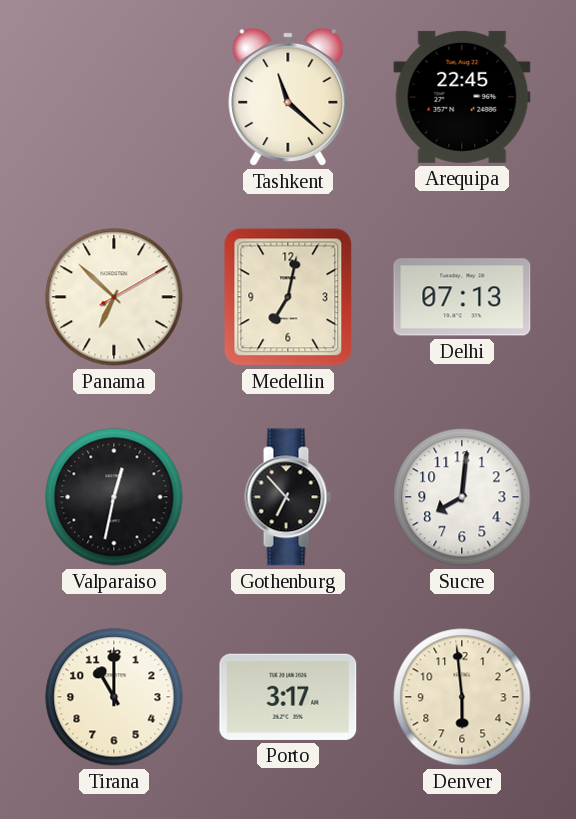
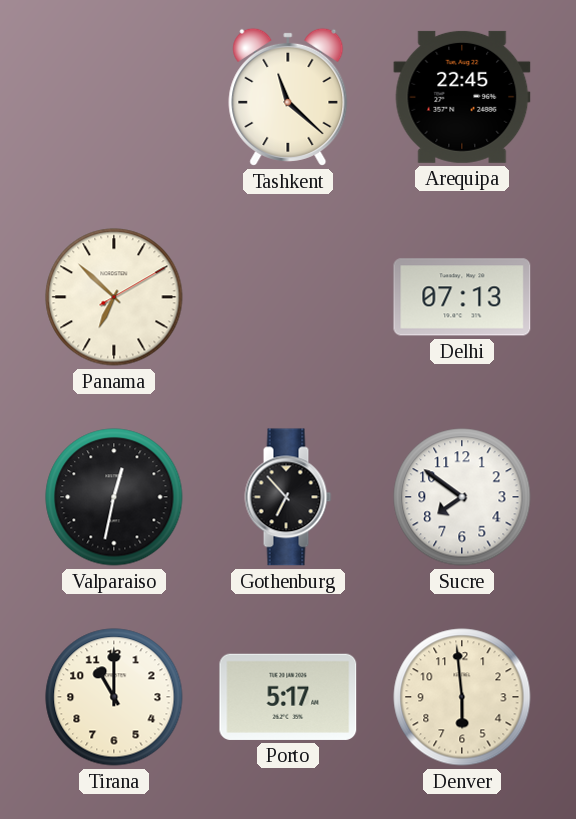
Medellin: 7:02 -> none
Sucre: 8:01 -> 7:51
Porto: 3:17 -> 5:17
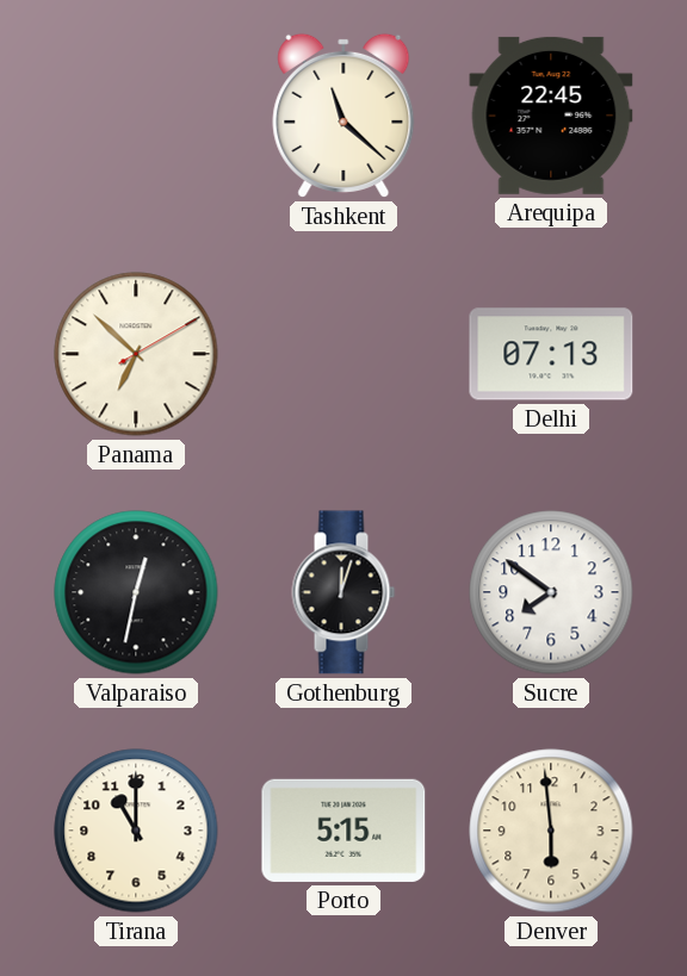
Gothenburg: 6:53 -> 12:03
Porto: 5:17 -> 5:15
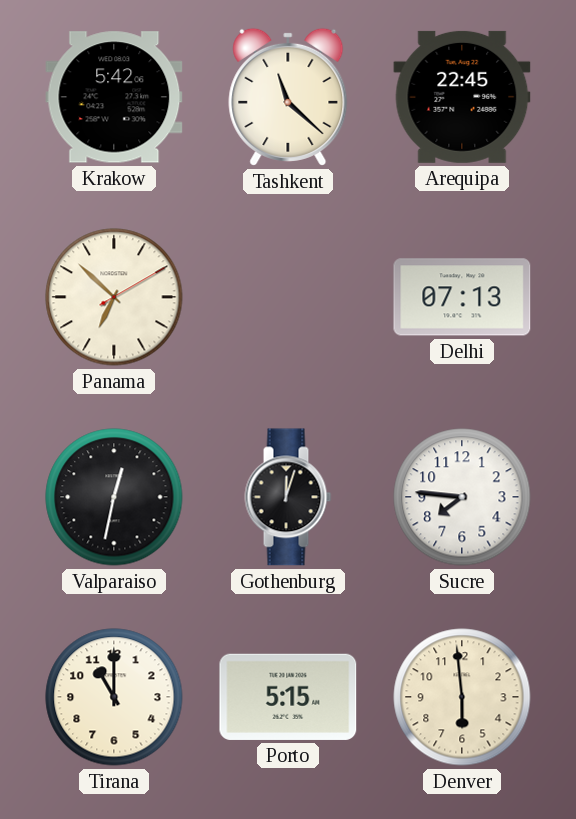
Krakow: none -> 5:42
Sucre: 7:51 -> 7:46
